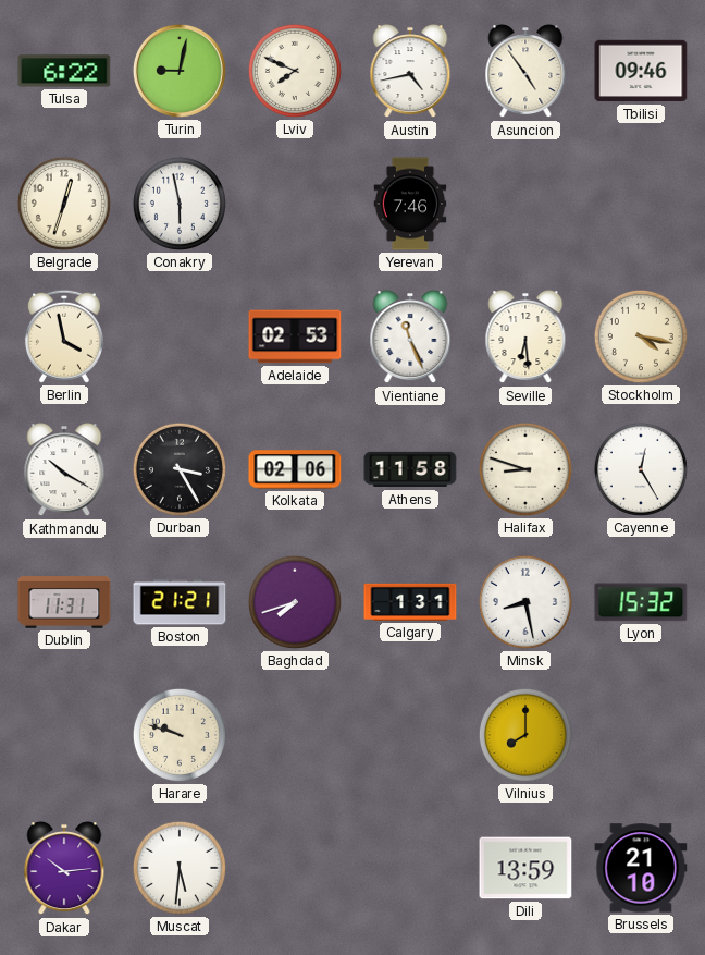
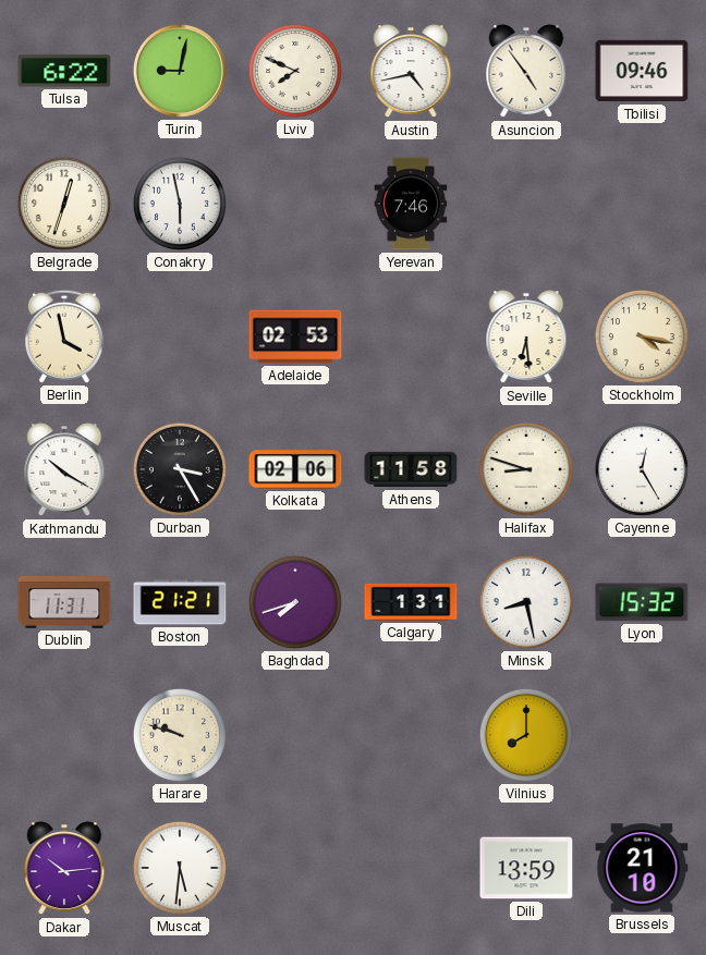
Vientiane: 11:26 -> none
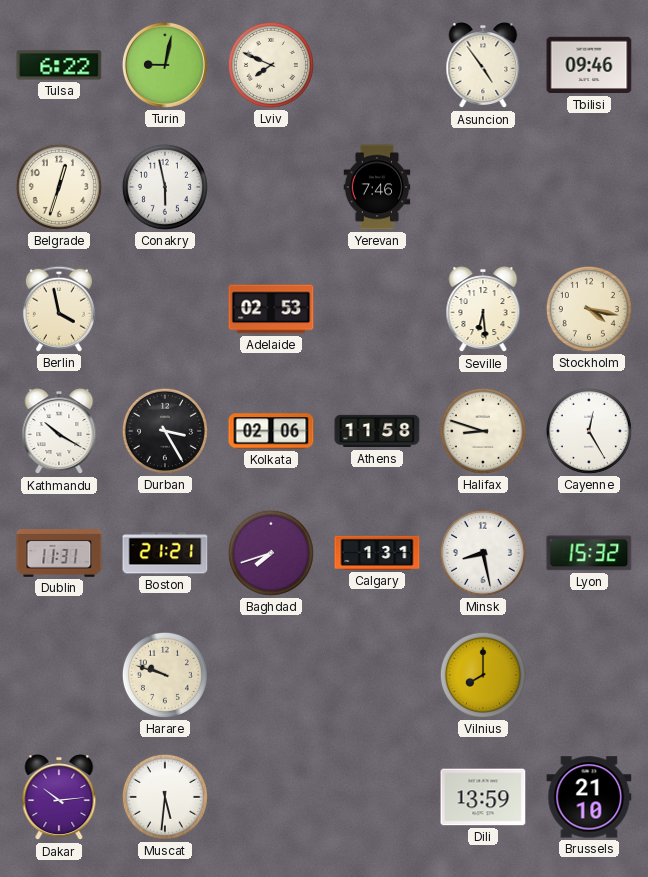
Austin: 4:43 -> none
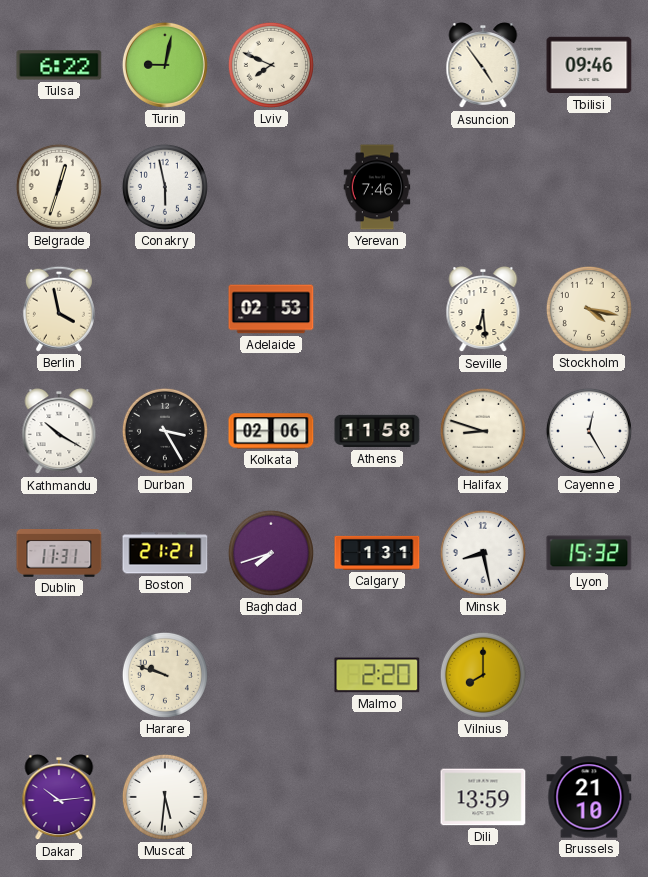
Malmo: none -> 2:20
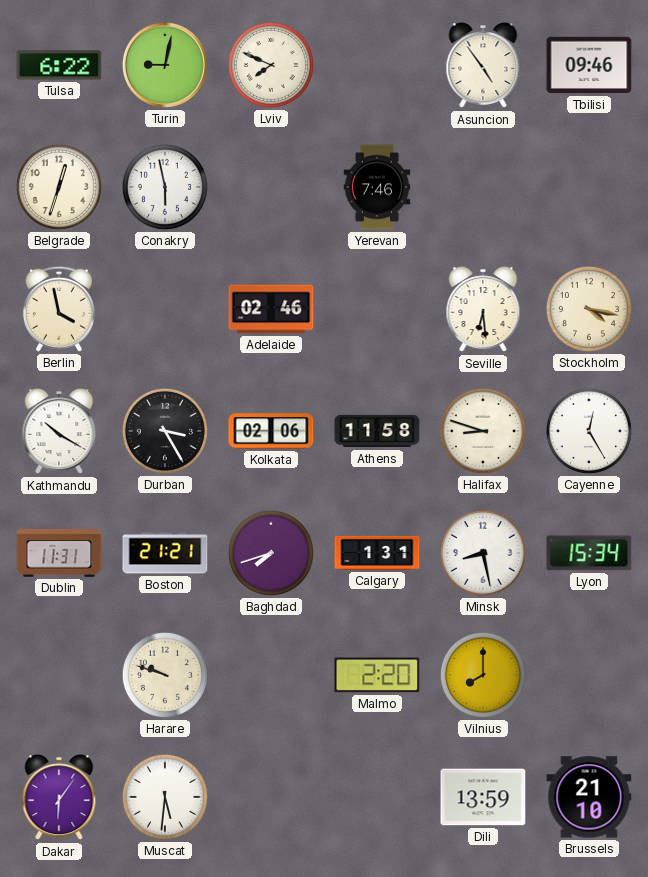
Adelaide: 02:53 -> 02:46
Lyon: 15:32 -> 15:34
Dakar: 10:14 -> 6:06
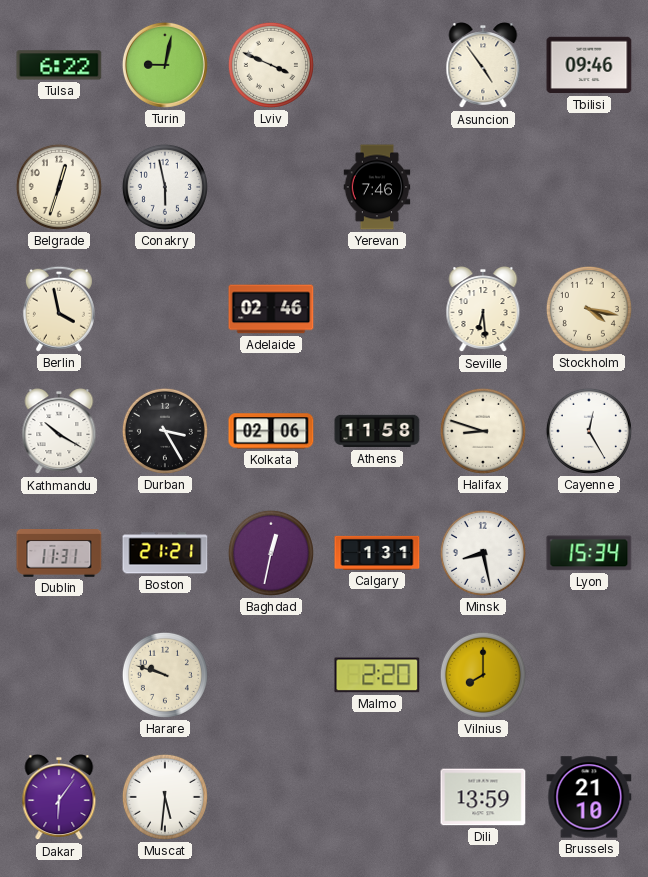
Lviv: 7:49 -> 3:49
Baghdad: 7:42 -> 12:32
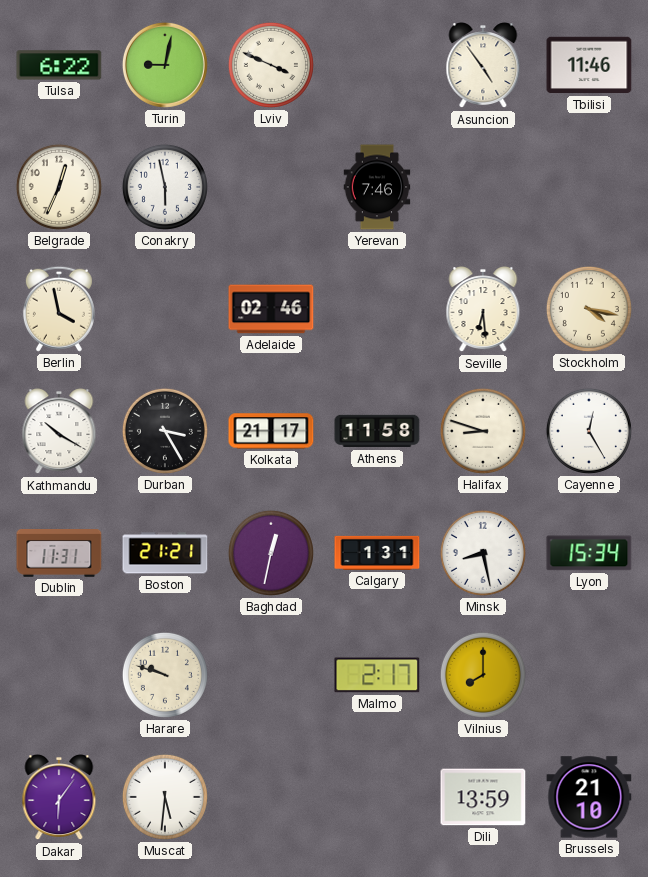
Tbilisi: 09:46 -> 11:46
Belgrade: 12:33 -> 12:34
Kolkata: 02:06 -> 21:17
Malmo: 2:20 -> 2:17
